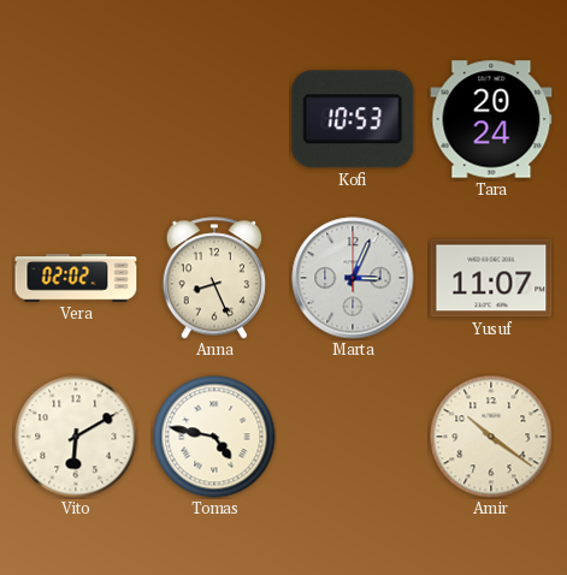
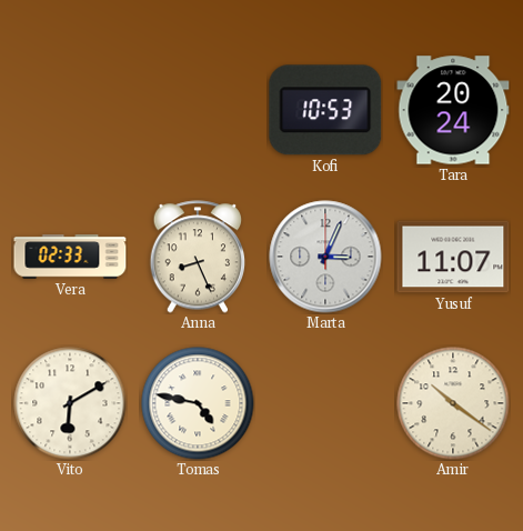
Vera: 02:02 -> 02:33
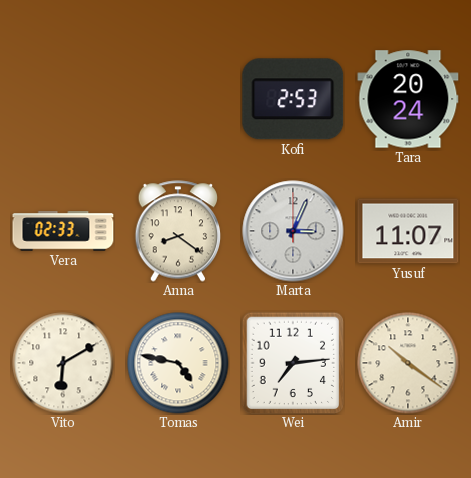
Kofi: 10:53 -> 2:53
Anna: 8:26 -> 8:21
Wei: none -> 7:14
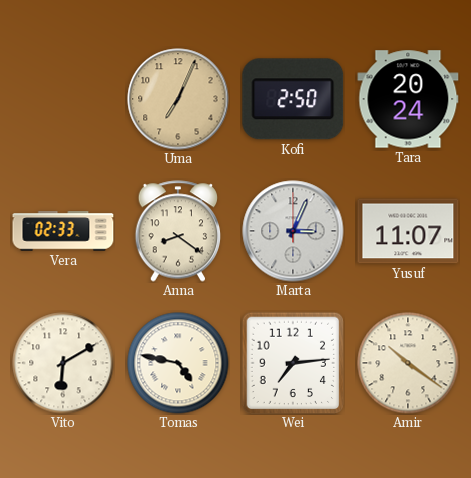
Uma: none -> 7:04
Kofi: 2:53 -> 2:50
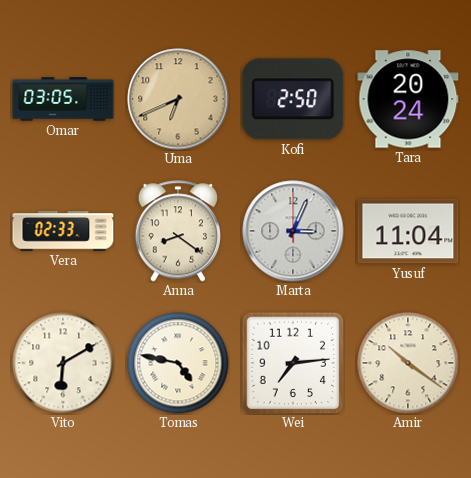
Omar: none -> 03:05
Uma: 7:04 -> 6:41
Yusuf: 11:07 -> 11:04
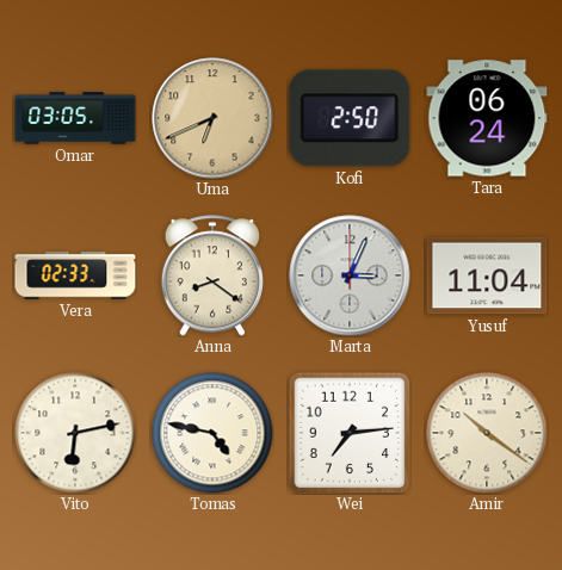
Tara: 20:24 -> 06:24
Vito: 6:10 -> 6:13
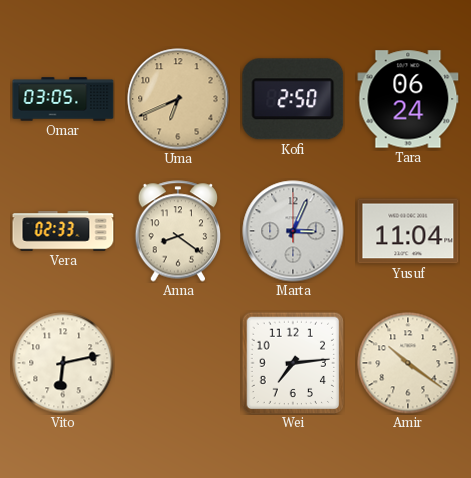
Tomas: 4:47 -> none
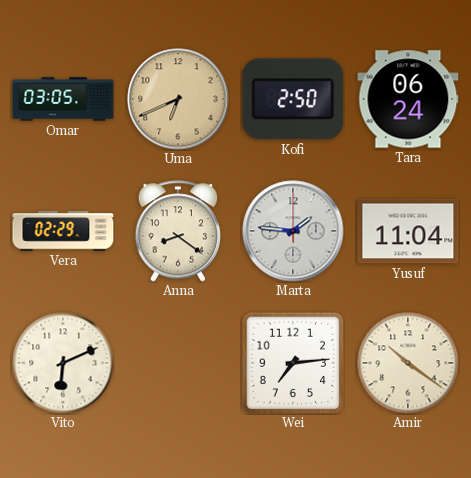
Vera: 02:33 -> 02:29
Marta: 3:04 -> 1:46
Vito: 6:13 -> 6:11
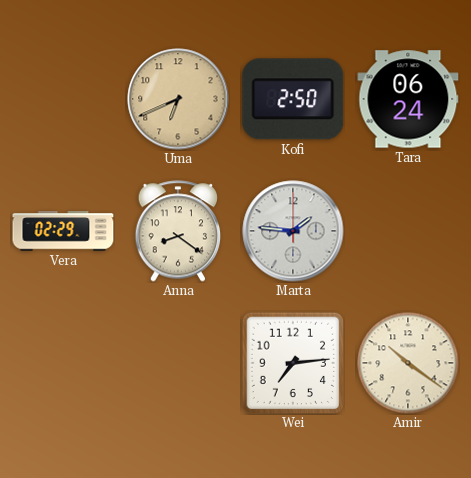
Omar: 03:05 -> none
Yusuf: 11:04 -> none
Vito: 6:11 -> none
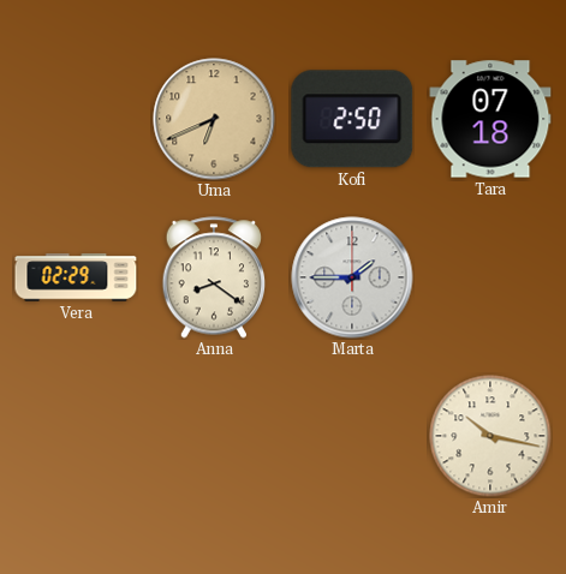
Tara: 06:24 -> 07:18
Marta: 1:46 -> 1:45
Wei: 7:14 -> none
Amir: 10:21 -> 10:17
